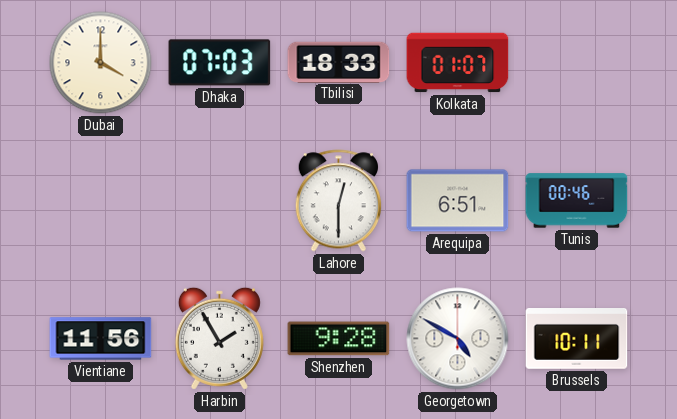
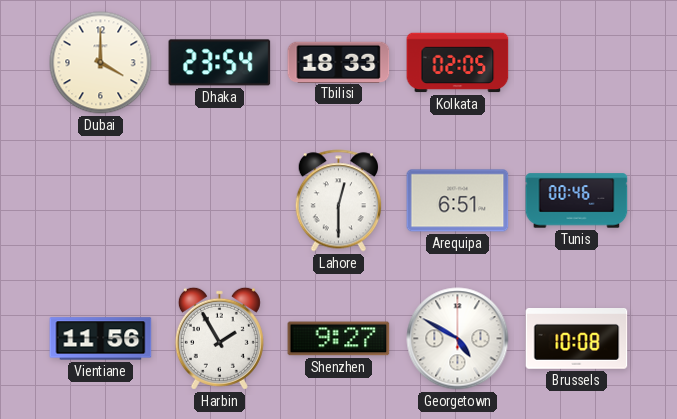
Dhaka: 07:03 -> 23:54
Kolkata: 01:07 -> 02:05
Shenzhen: 9:28 -> 9:27
Brussels: 10:11 -> 10:08
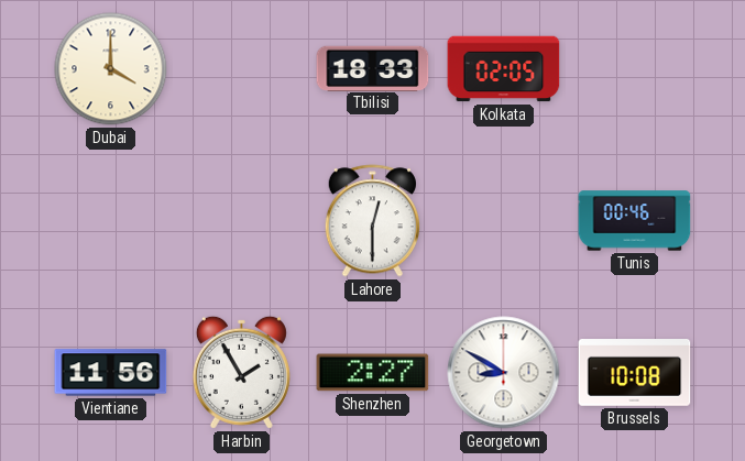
Dhaka: 23:54 -> none
Arequipa: 6:51 -> none
Shenzhen: 9:27 -> 2:27
Georgetown: 4:50 -> 8:50
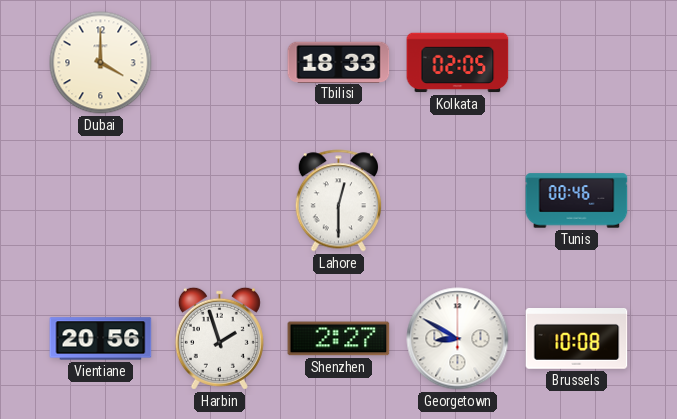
Vientiane: 11:56 -> 20:56
Harbin: 1:55 -> 1:57
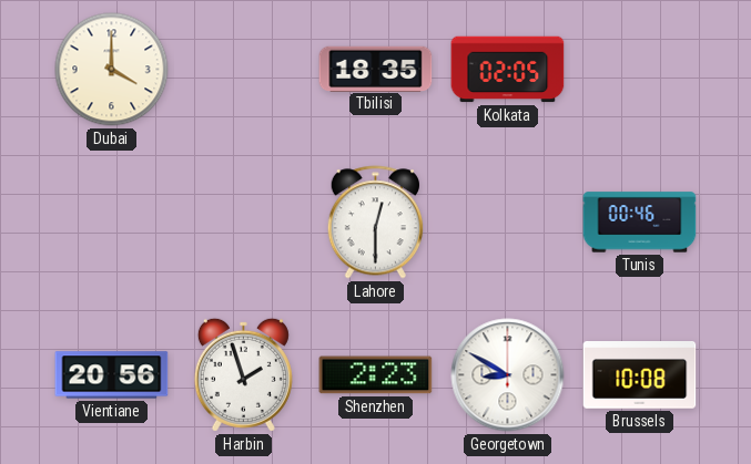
Tbilisi: 18:33 -> 18:35
Shenzhen: 2:27 -> 2:23
